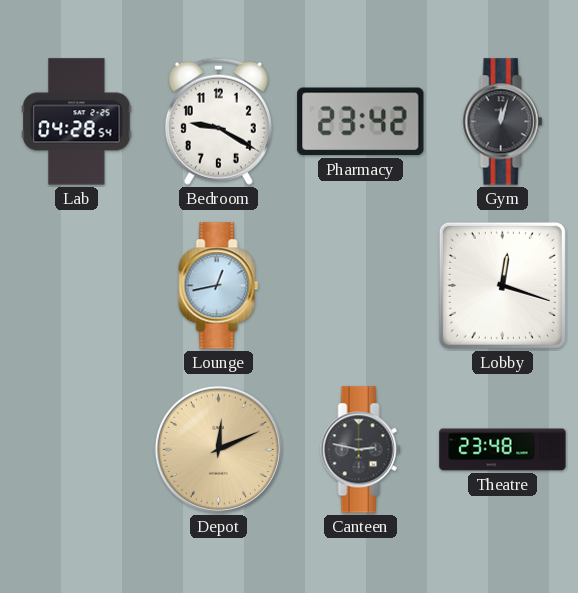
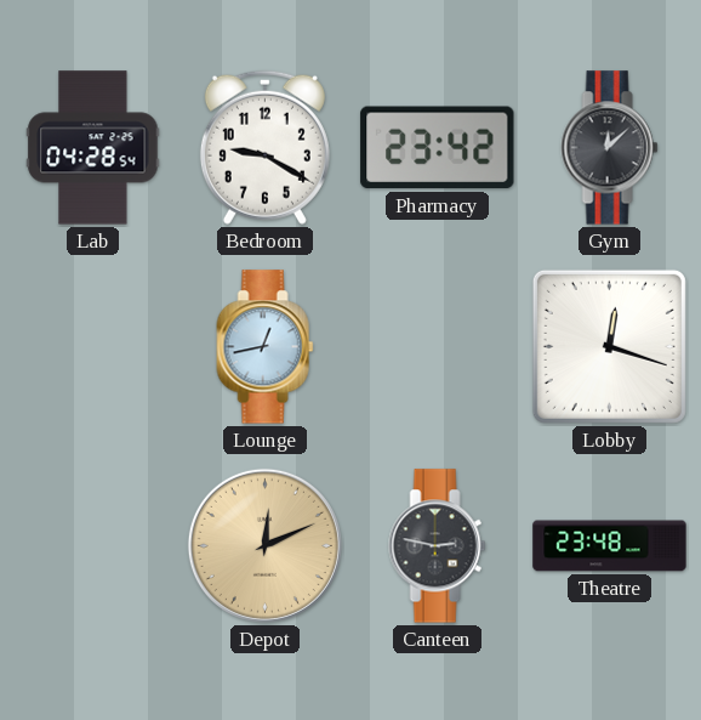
Gym: 12:03 -> 12:08
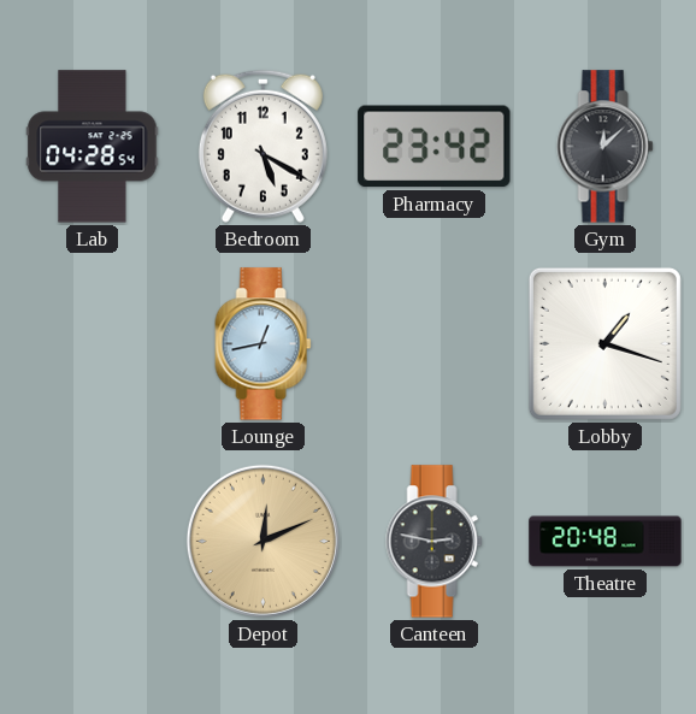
Bedroom: 9:20 -> 5:20
Lobby: 12:18 -> 1:18
Theatre: 23:48 -> 20:48
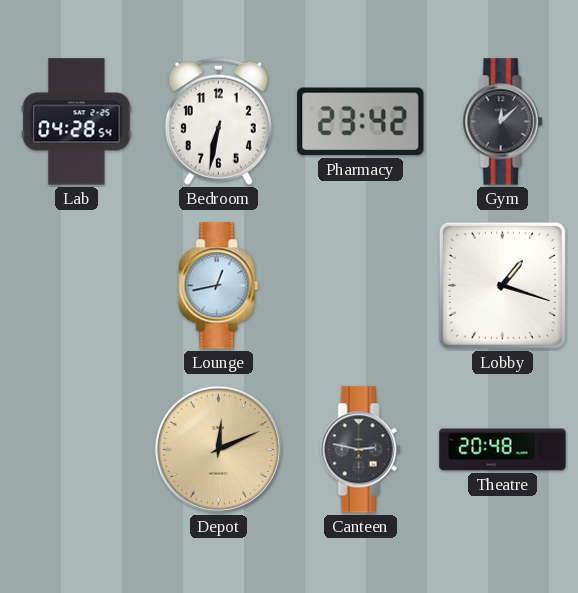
Bedroom: 5:20 -> 6:32
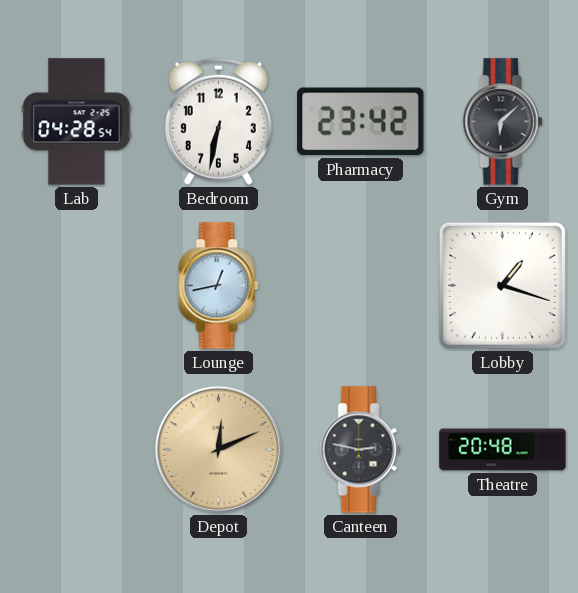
Gym: 12:08 -> 6:08
